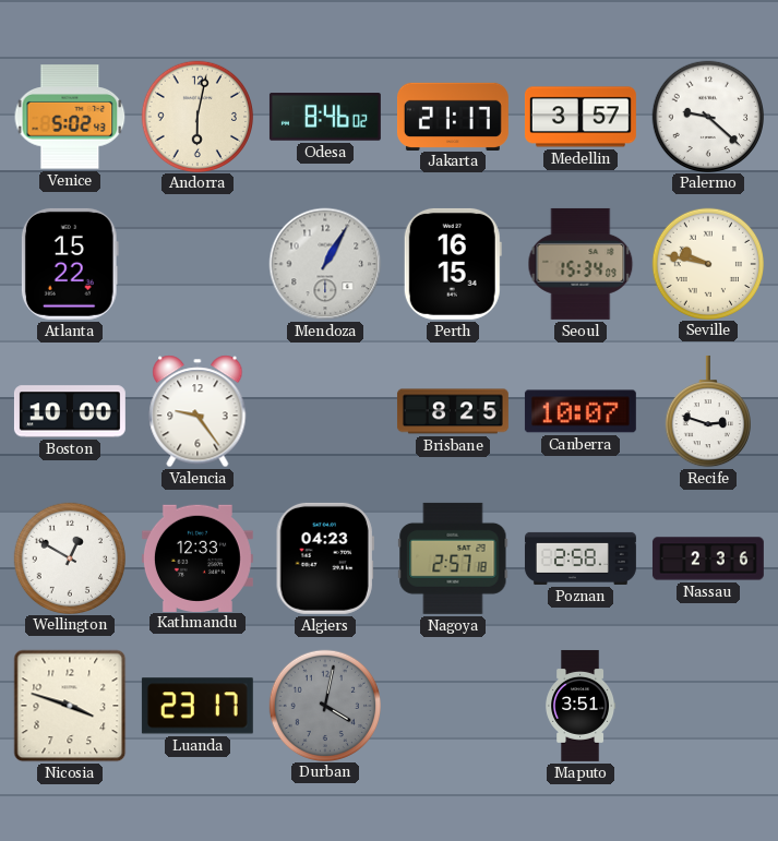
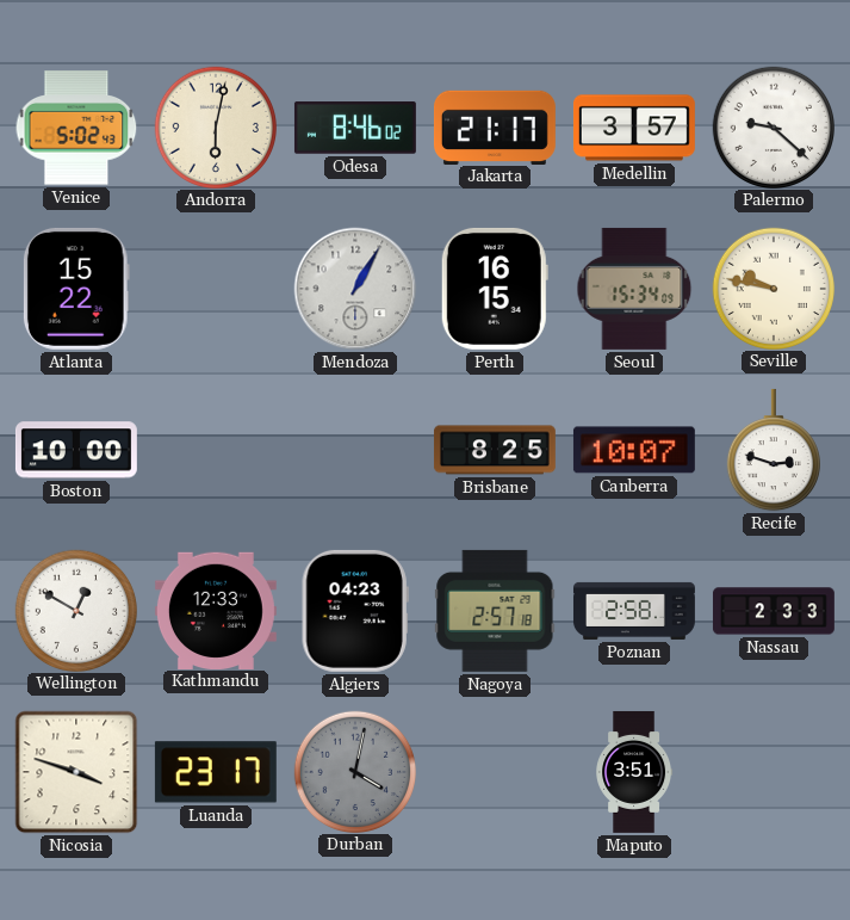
Valencia: 9:24 -> none
Nassau: 2:36 -> 2:33
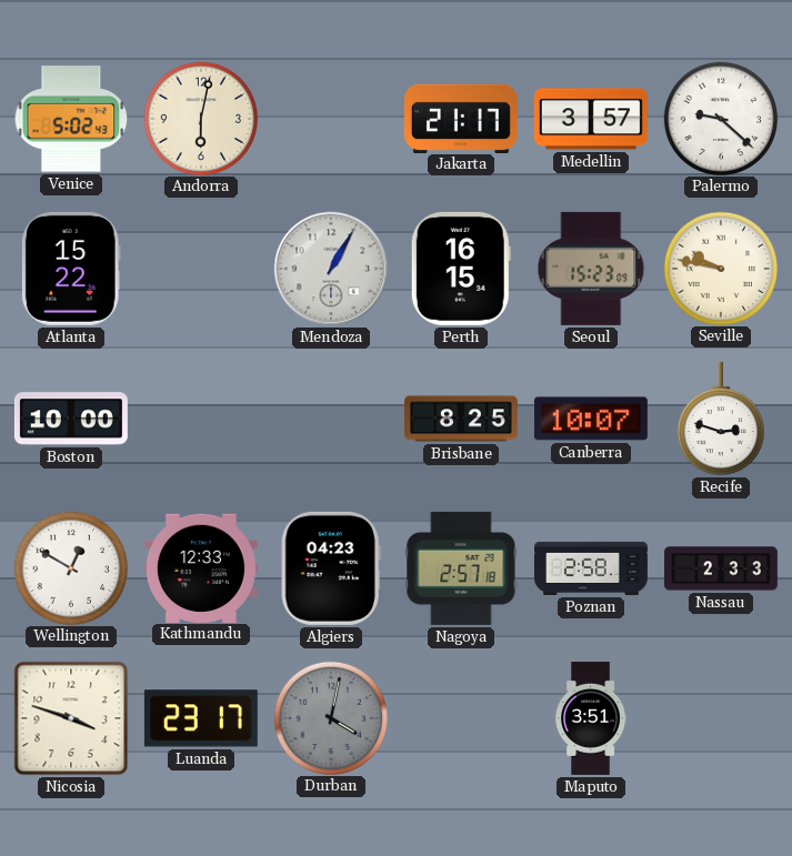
Odesa: 8:46 -> none
Seoul: 15:34 -> 15:23
